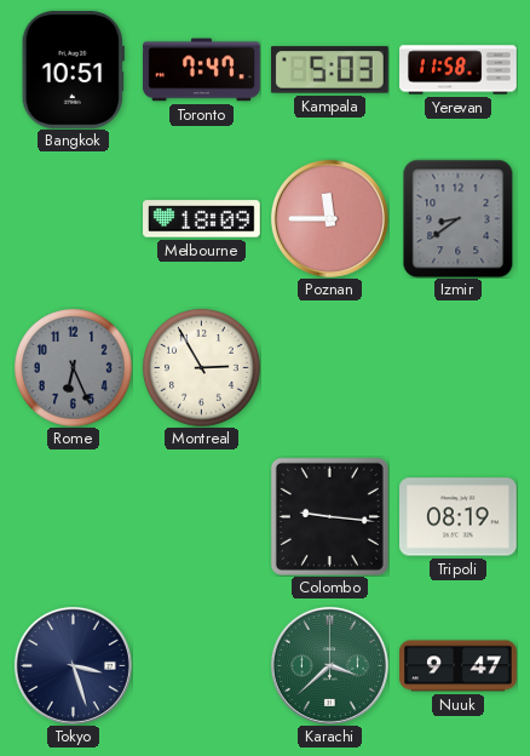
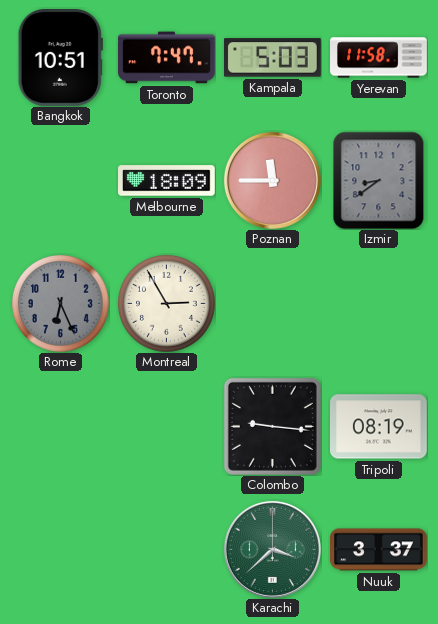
Tokyo: 3:27 -> none
Nuuk: 9:47 -> 3:37
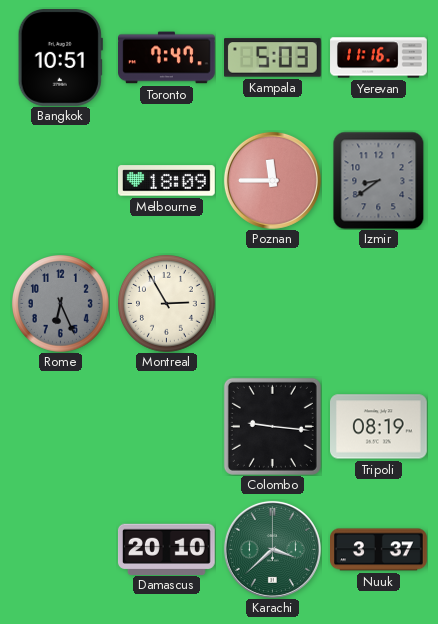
Yerevan: 11:58 -> 11:16
Damascus: none -> 20:10
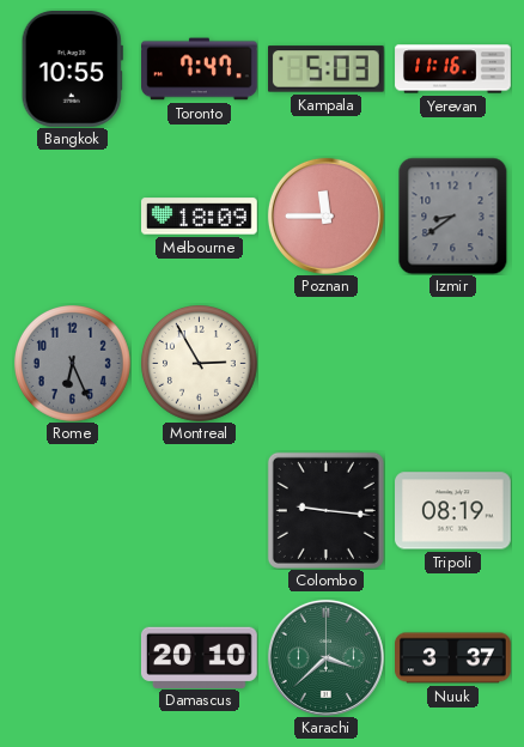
Bangkok: 10:51 -> 10:55
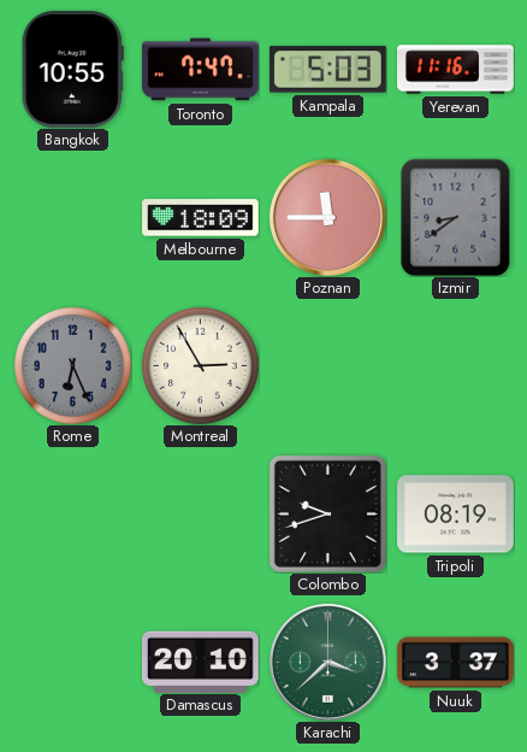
Colombo: 9:16 -> 9:42
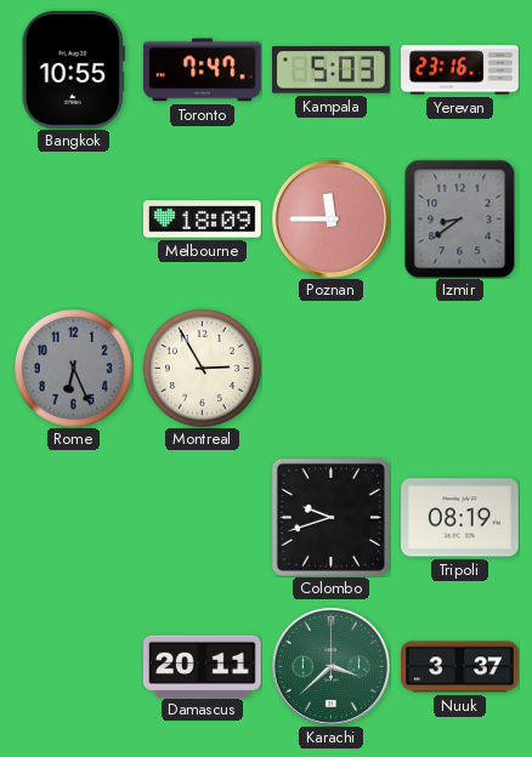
Yerevan: 11:16 -> 23:16
Damascus: 20:10 -> 20:11
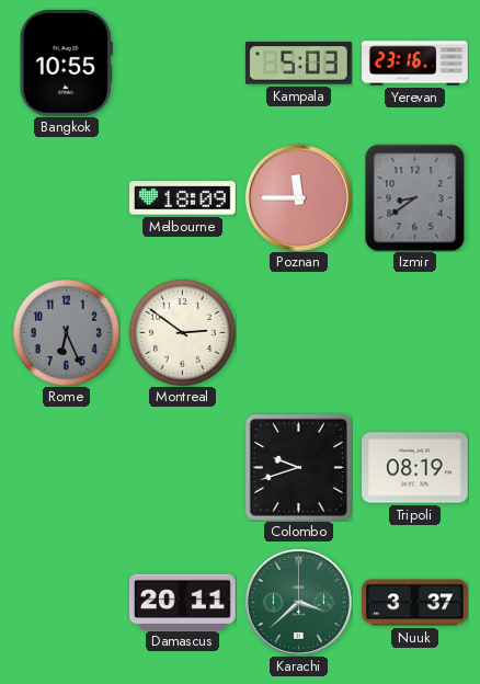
Toronto: 7:47 -> none
Montreal: 2:55 -> 2:51
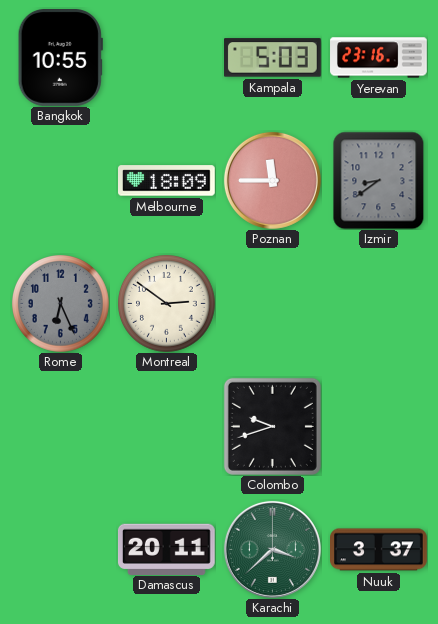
Tripoli: 08:19 -> none
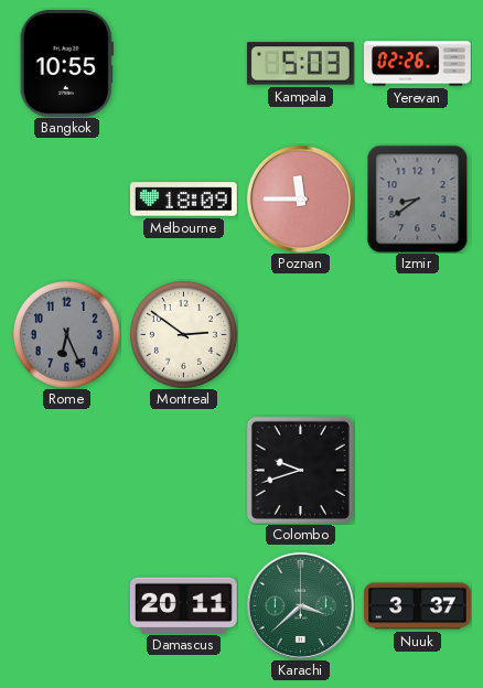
Yerevan: 23:16 -> 02:26
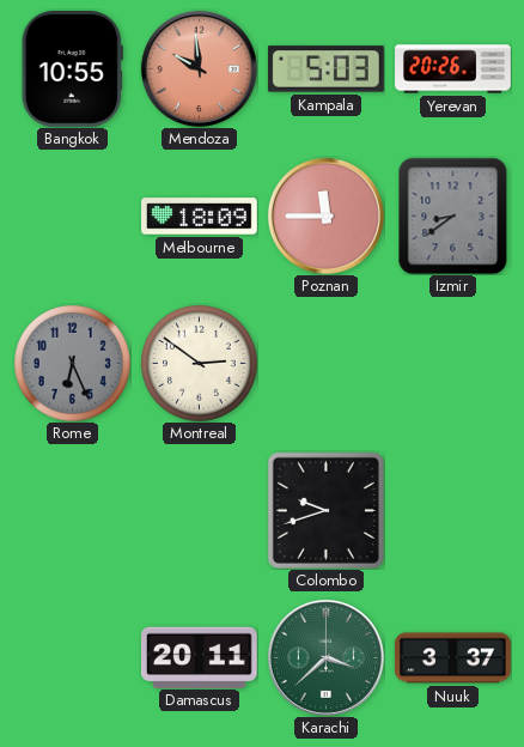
Mendoza: none -> 9:59
Yerevan: 02:26 -> 20:26
